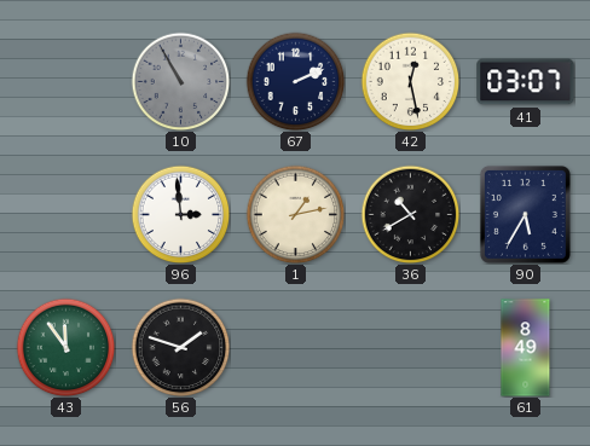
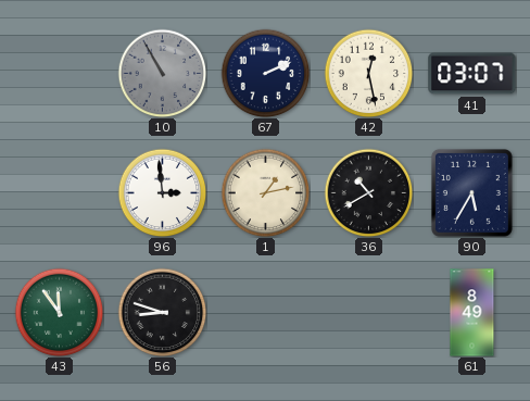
56: 1:48 -> 8:48
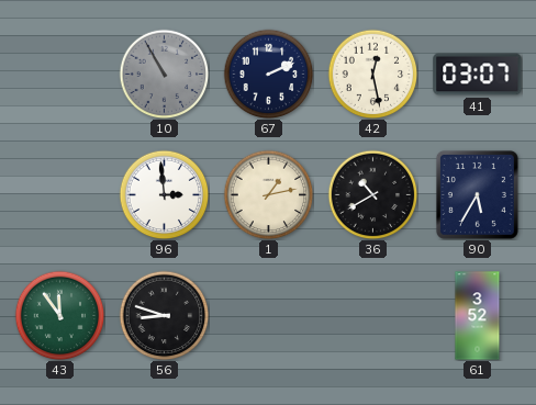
61: 8:49 -> 3:52
